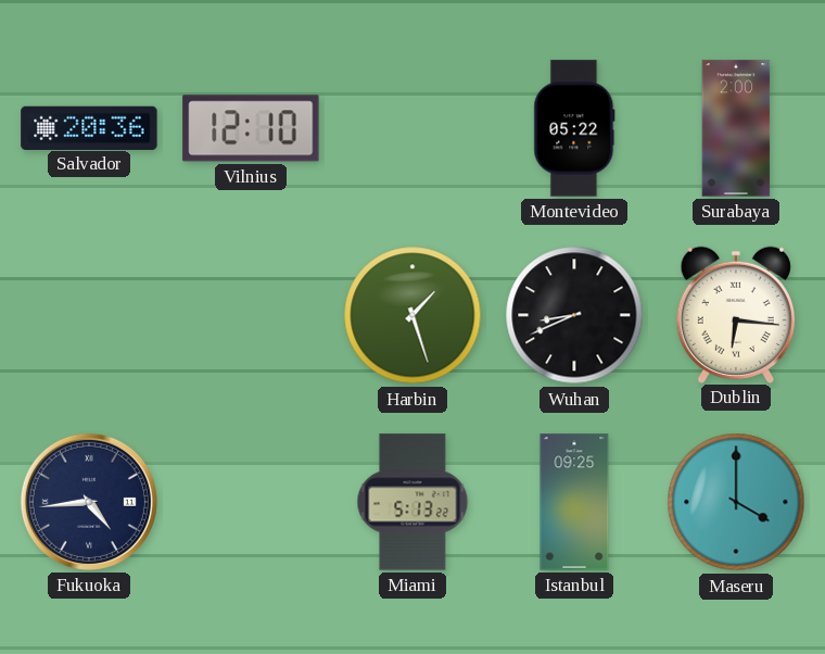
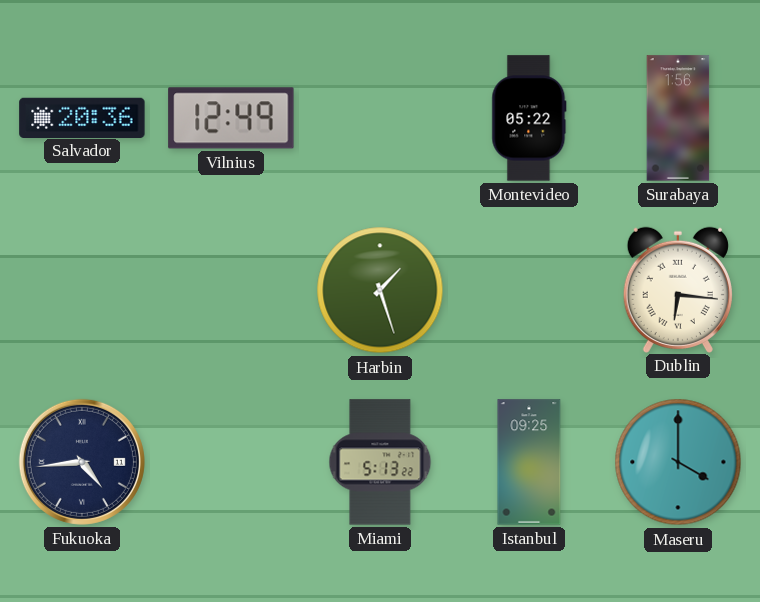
Vilnius: 12:10 -> 12:49
Surabaya: 2:00 -> 1:56
Wuhan: 8:41 -> none
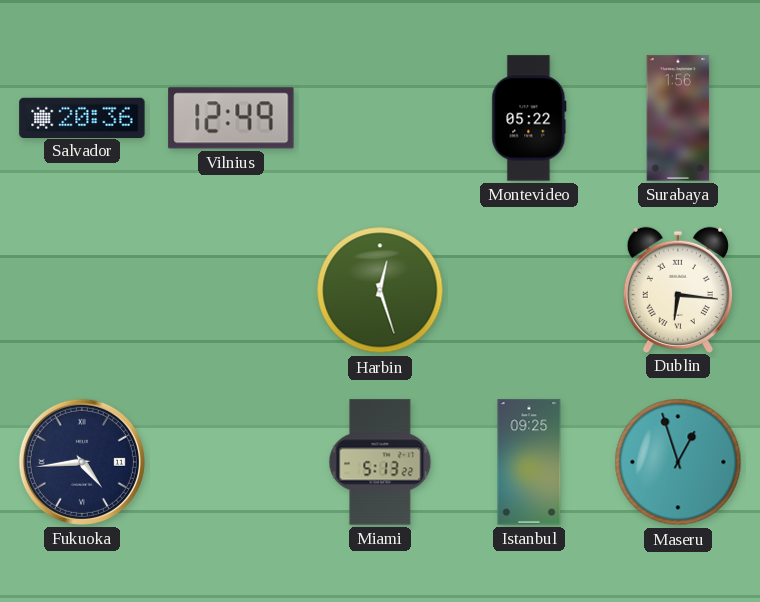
Harbin: 1:27 -> 12:27
Maseru: 4:00 -> 12:57
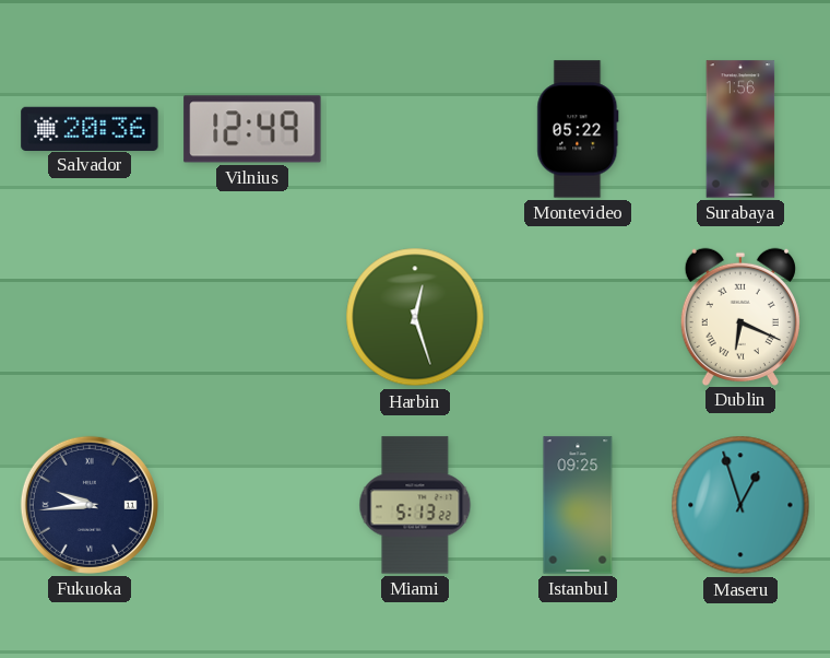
Dublin: 6:16 -> 6:19
Fukuoka: 4:44 -> 9:44
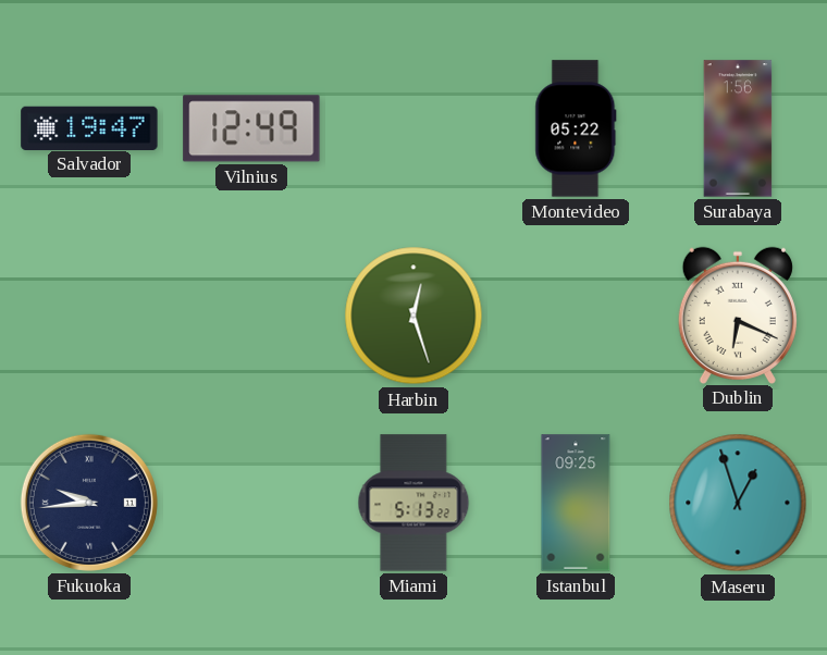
Salvador: 20:36 -> 19:47
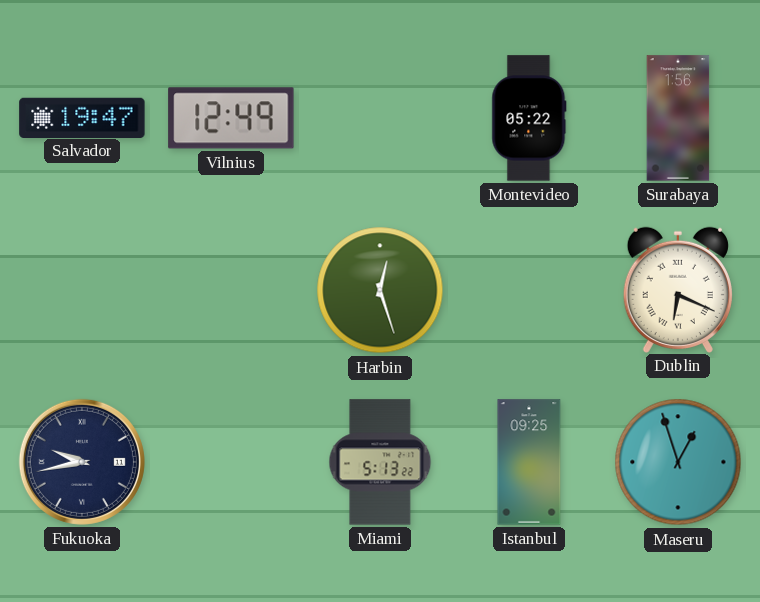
Fukuoka: 9:44 -> 9:43
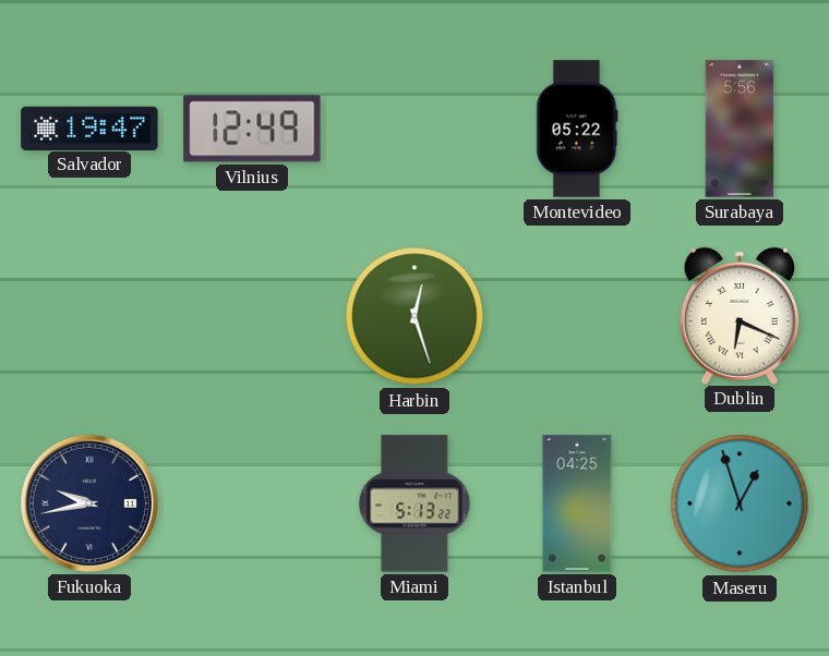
Surabaya: 1:56 -> 5:56
Istanbul: 09:25 -> 04:25
